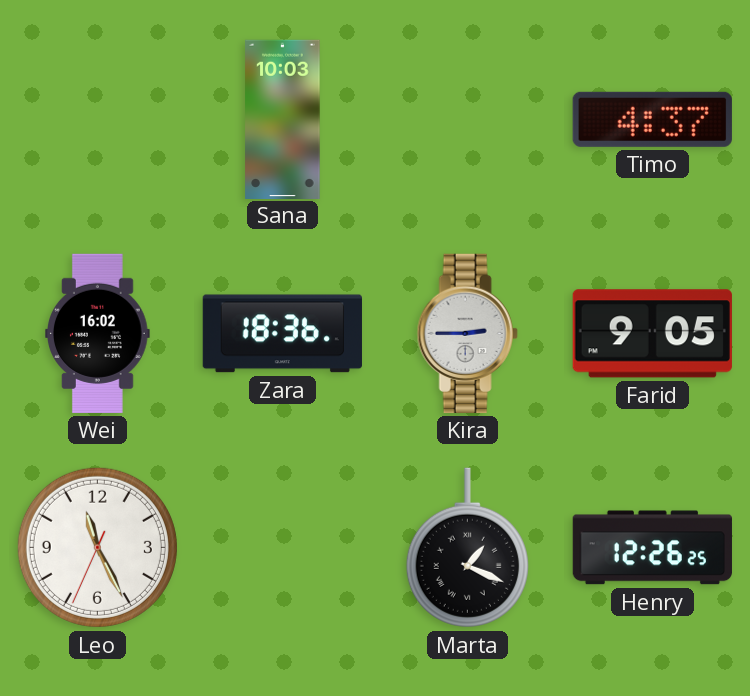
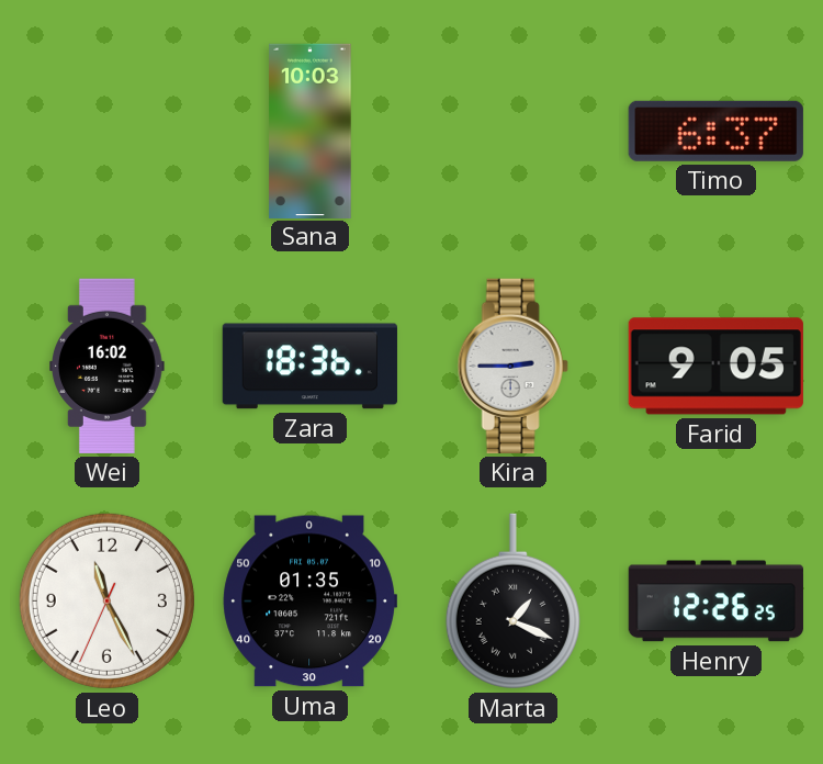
Timo: 4:37 -> 6:37
Uma: none -> 01:35
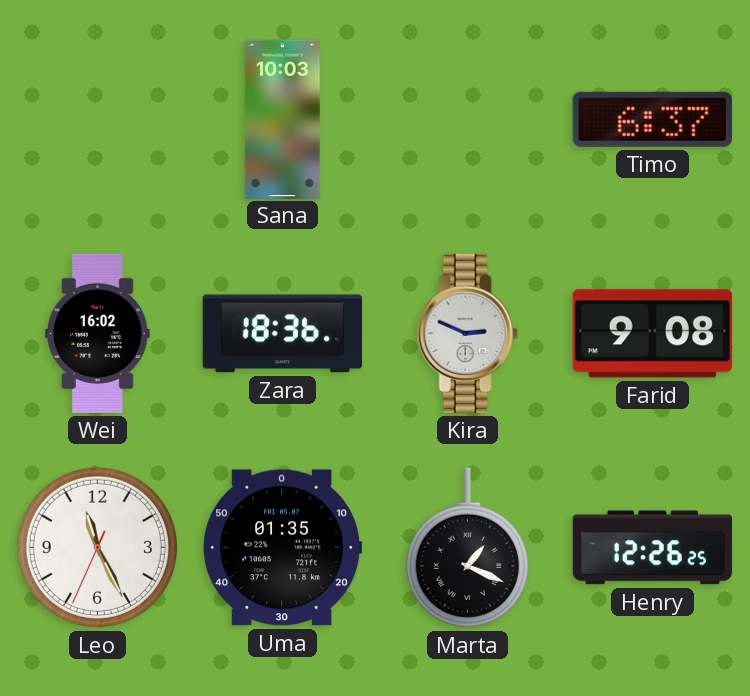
Kira: 2:45 -> 2:49
Farid: 9:05 -> 9:08
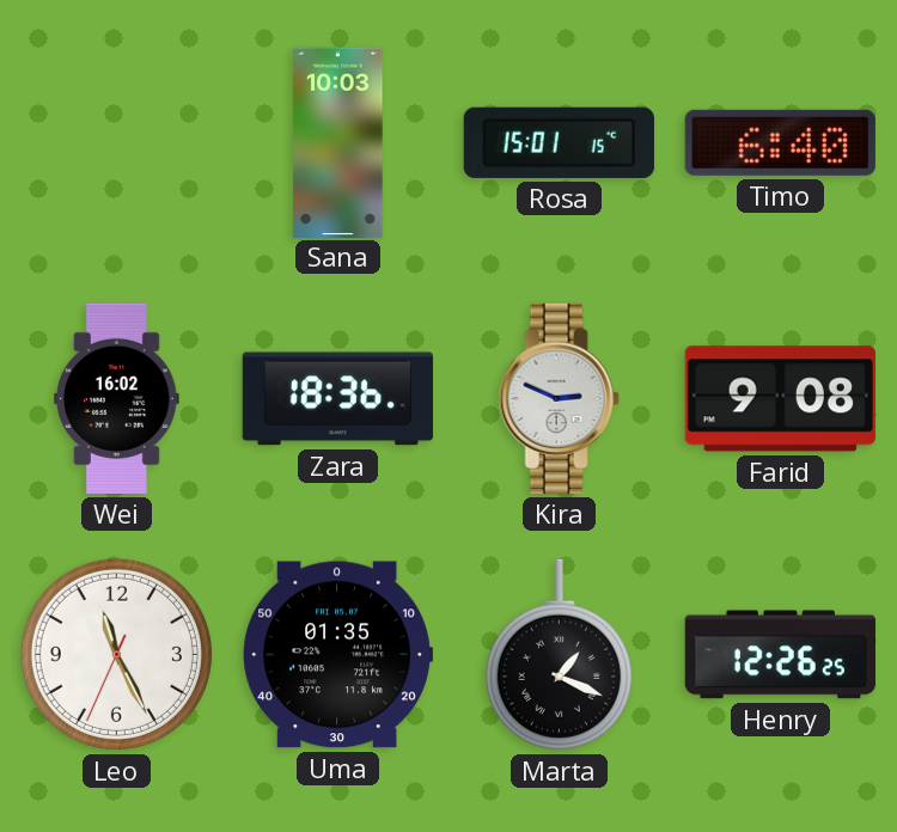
Rosa: none -> 15:01
Timo: 6:37 -> 6:40
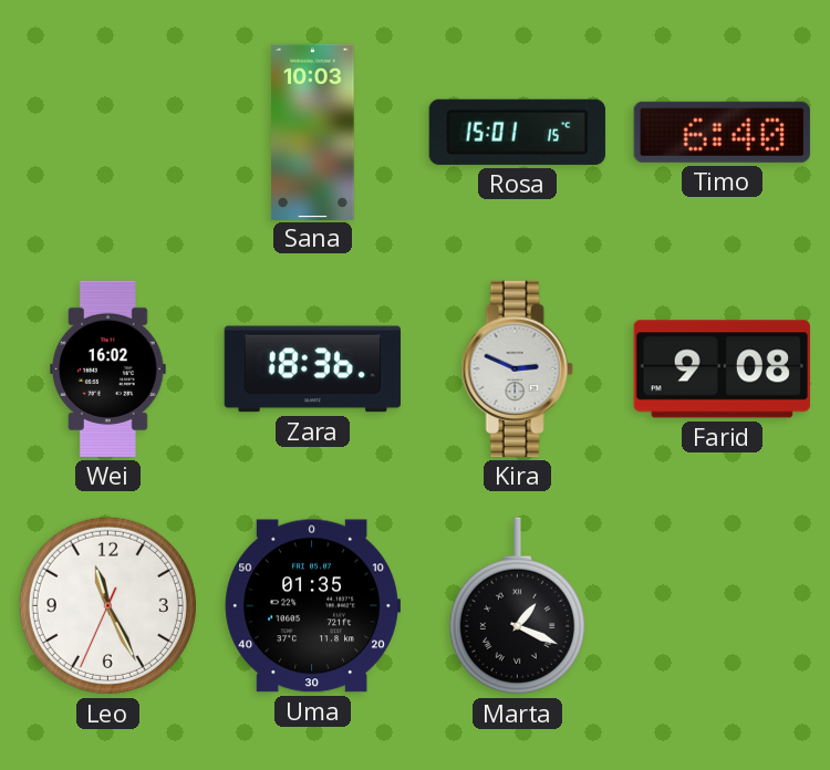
Henry: 12:26 -> none
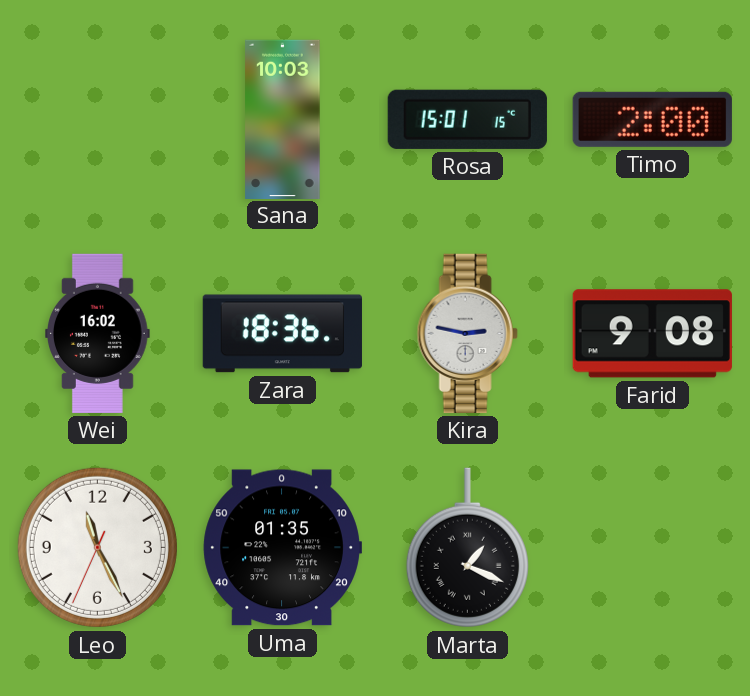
Timo: 6:40 -> 2:00
Kira: 2:49 -> 2:47
